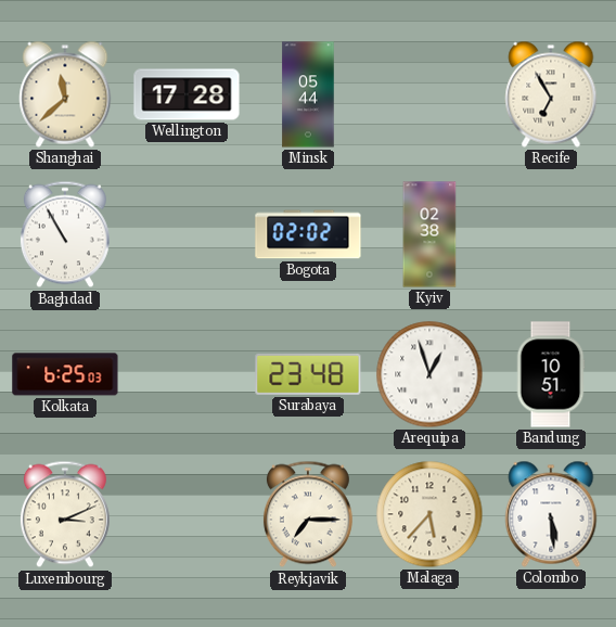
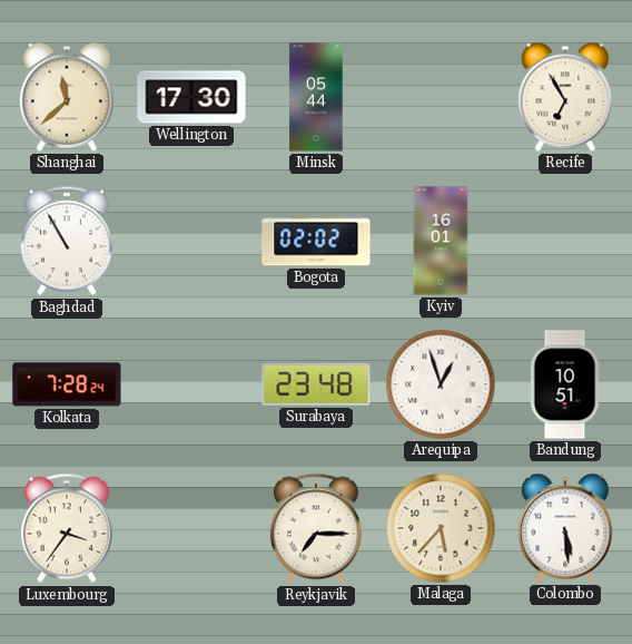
Wellington: 17:28 -> 17:30
Kyiv: 02:38 -> 16:01
Kolkata: 6:25 -> 7:28
Luxembourg: 3:11 -> 3:36
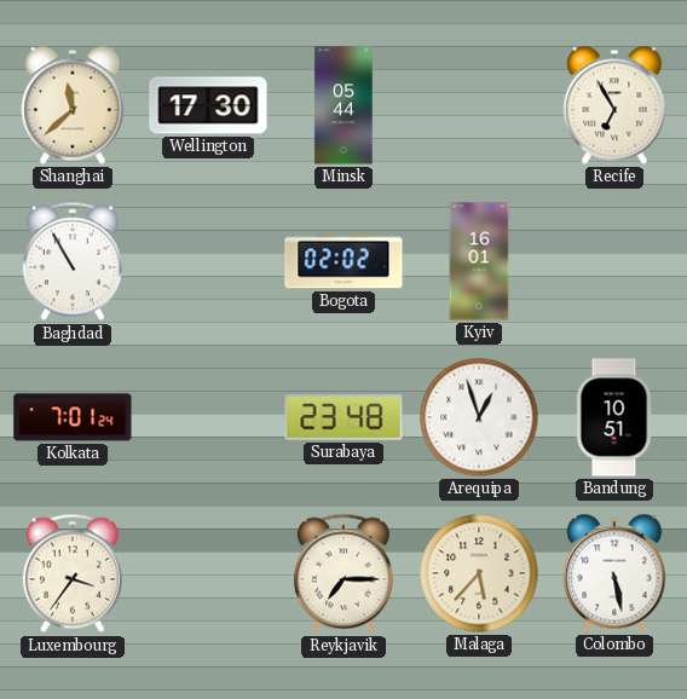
Kolkata: 7:28 -> 7:01
Colombo: 5:29 -> 5:28
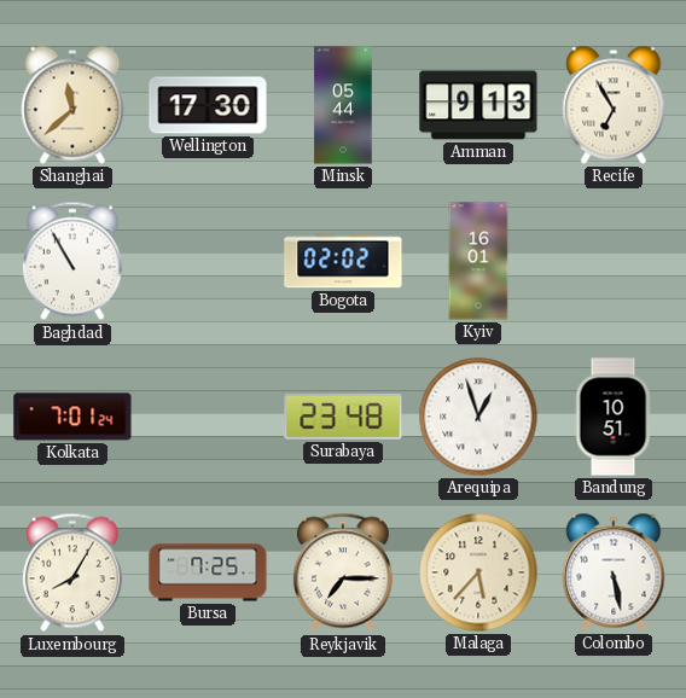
Amman: none -> 9:13
Luxembourg: 3:36 -> 8:05
Bursa: none -> 7:25
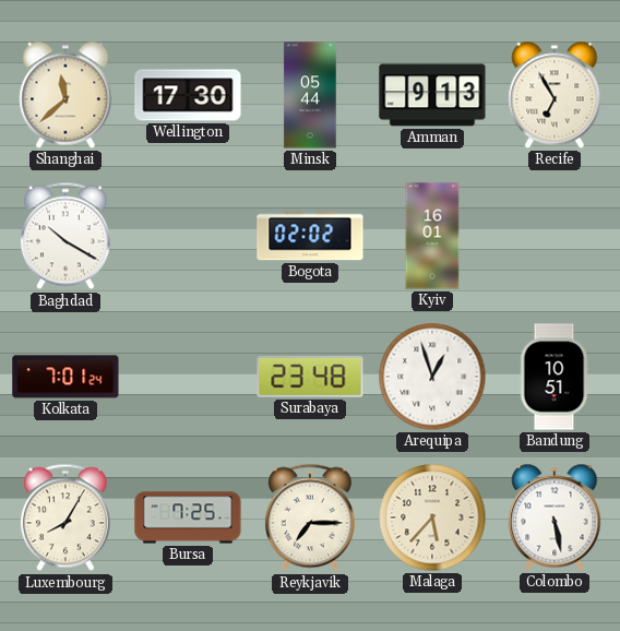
Baghdad: 10:55 -> 10:20
